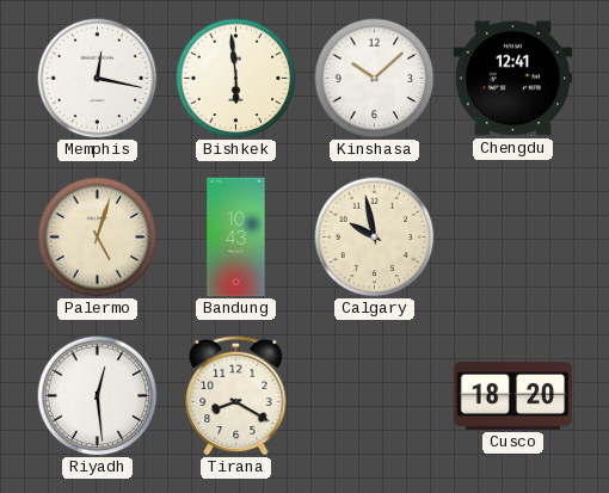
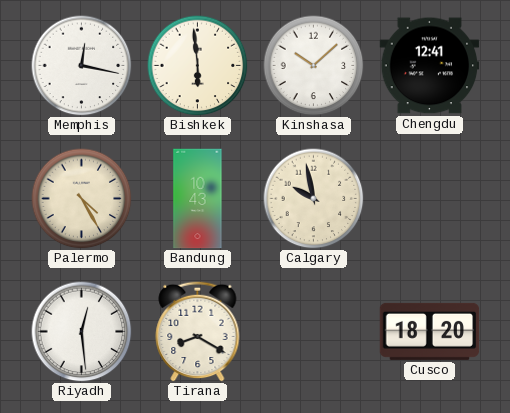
Palermo: 5:03 -> 4:25
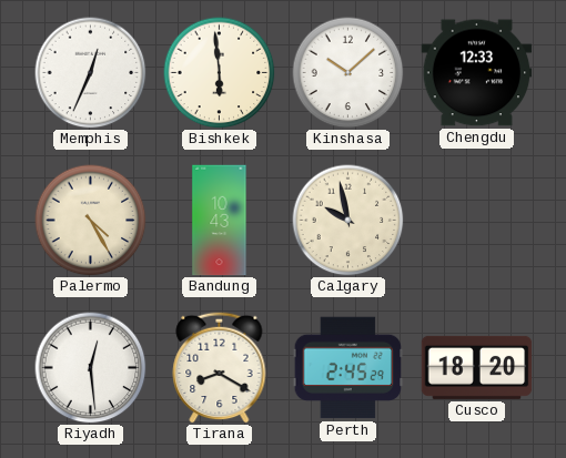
Memphis: 12:17 -> 12:34
Chengdu: 12:41 -> 12:33
Perth: none -> 2:45
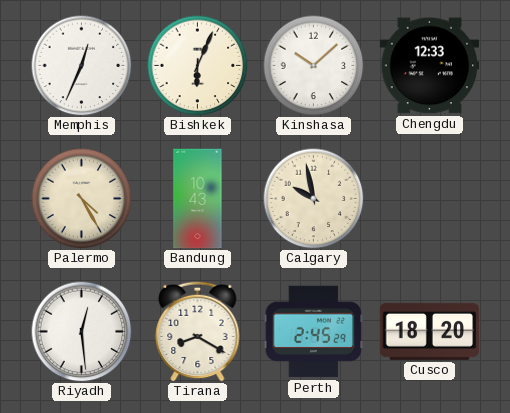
Bishkek: 5:59 -> 6:04
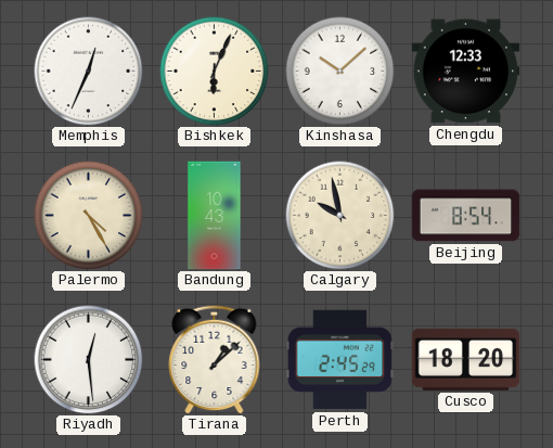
Beijing: none -> 8:54
Tirana: 8:20 -> 1:08
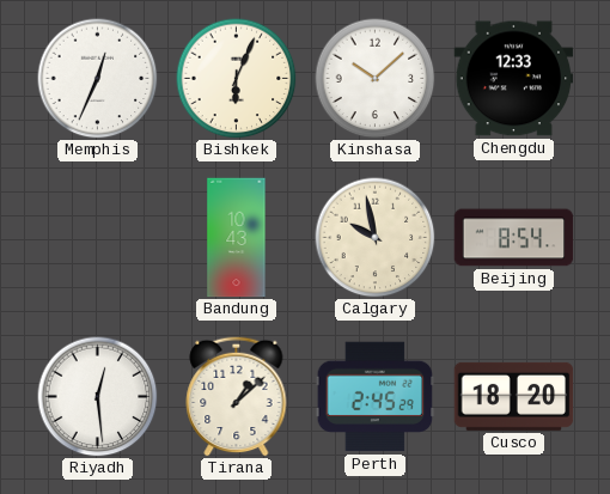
Palermo: 4:25 -> none
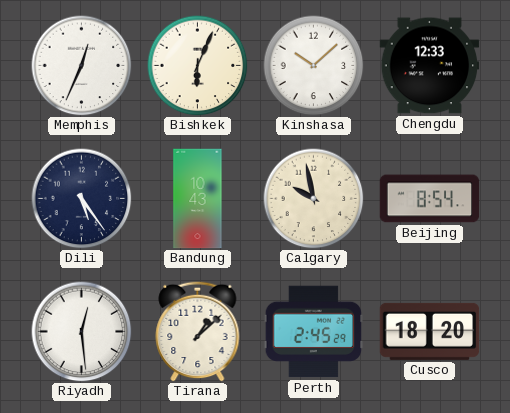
Dili: none -> 5:24
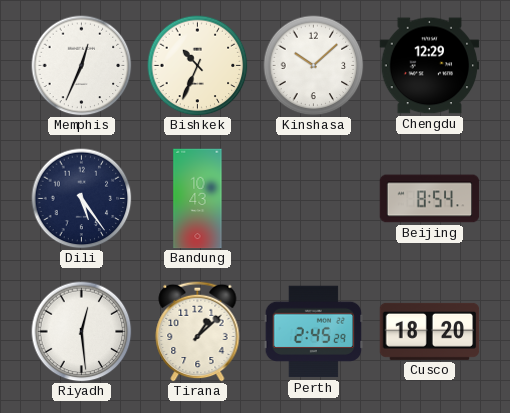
Bishkek: 6:04 -> 10:34
Chengdu: 12:33 -> 12:29
Calgary: 9:58 -> none
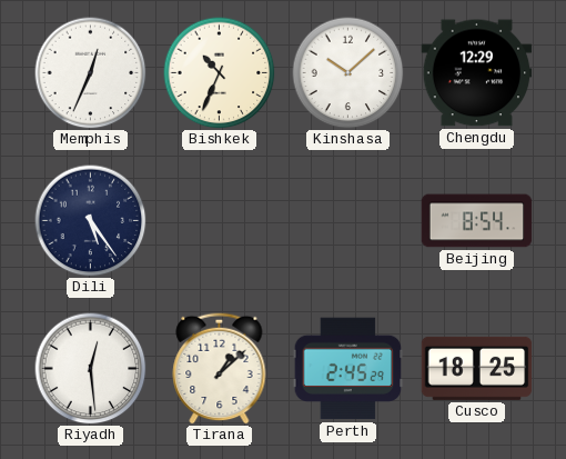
Bandung: 10:43 -> none
Cusco: 18:20 -> 18:25
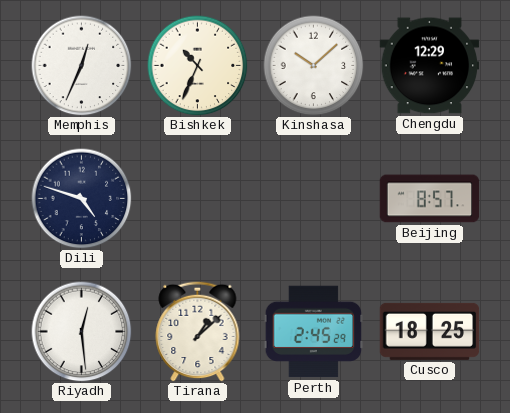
Dili: 5:24 -> 4:48
Beijing: 8:54 -> 8:57
